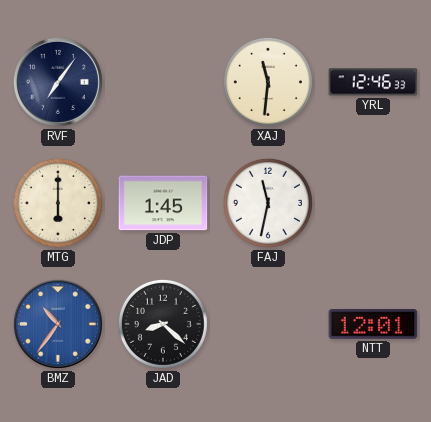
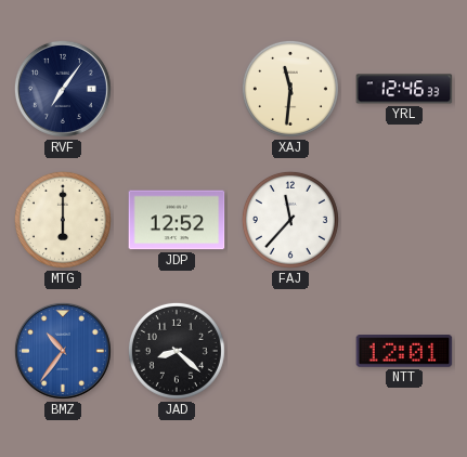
JDP: 1:45 -> 12:52
FAJ: 11:32 -> 11:37
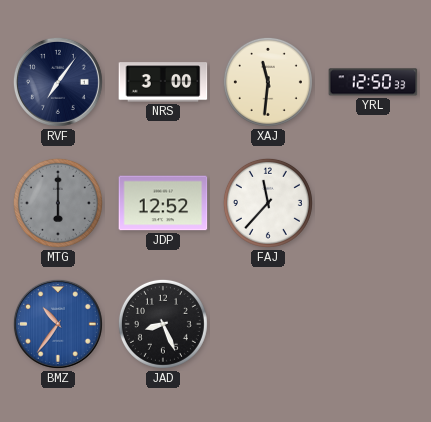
NRS: none -> 3:00
YRL: 12:46 -> 12:50
MTG dial: cream -> grey
JAD: 8:22 -> 8:26
NTT: 12:01 -> none
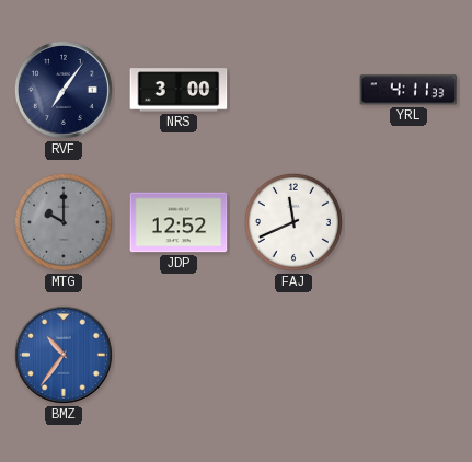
XAJ: 11:31 -> none
YRL: 12:50 -> 4:11
MTG: 6:00 -> 10:00
FAJ: 11:37 -> 11:41
JAD: 8:26 -> none
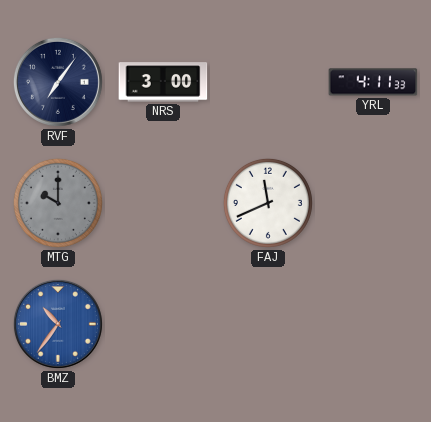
JDP: 12:52 -> none
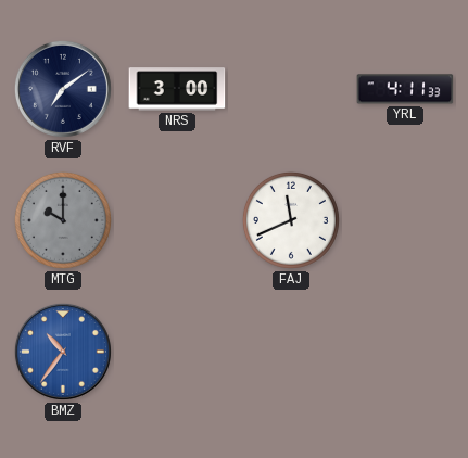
RVF: 7:06 -> 7:09
